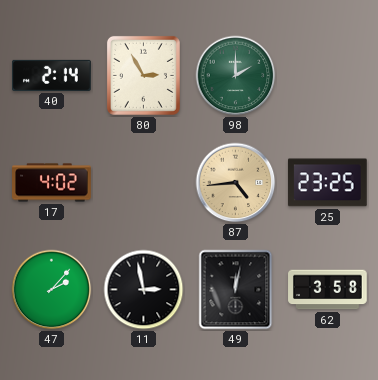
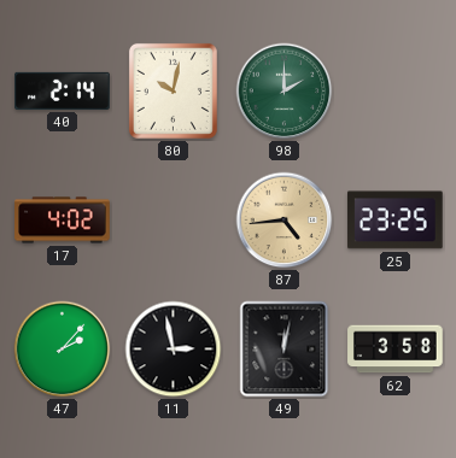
80: 2:55 -> 10:02
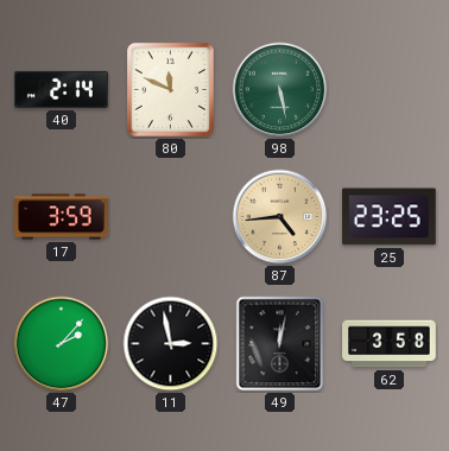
80: 10:02 -> 11:49
98: 2:00 -> 5:28
17: 4:02 -> 3:59
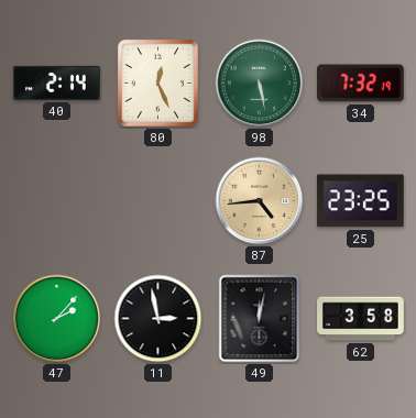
80: 11:49 -> 12:26
34: none -> 7:32
17: 3:59 -> none
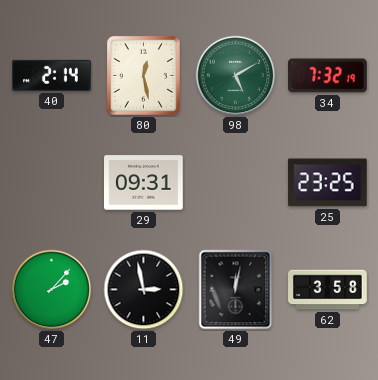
80: 12:26 -> 12:28
98: 5:28 -> 5:10
29: none -> 09:31
87: 4:44 -> none
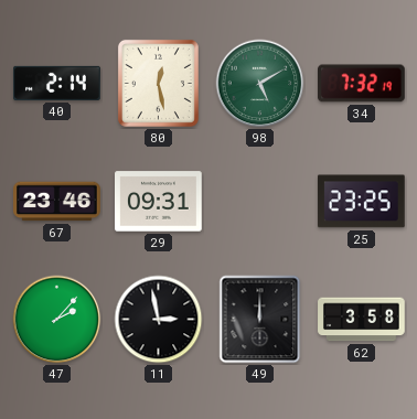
67: none -> 23:46
49: 12:02 -> 12:00
